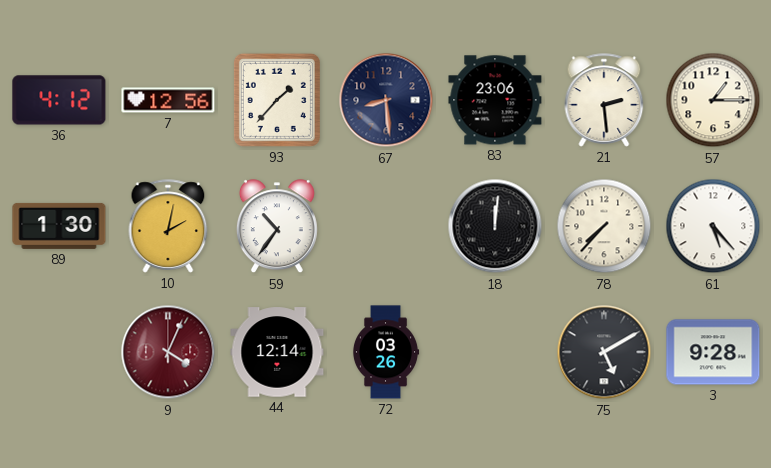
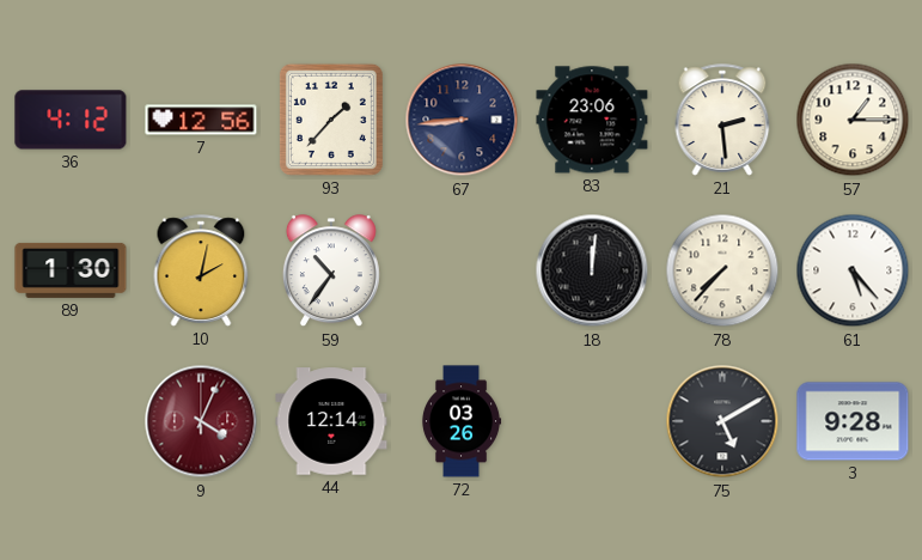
67: 8:29 -> 8:44
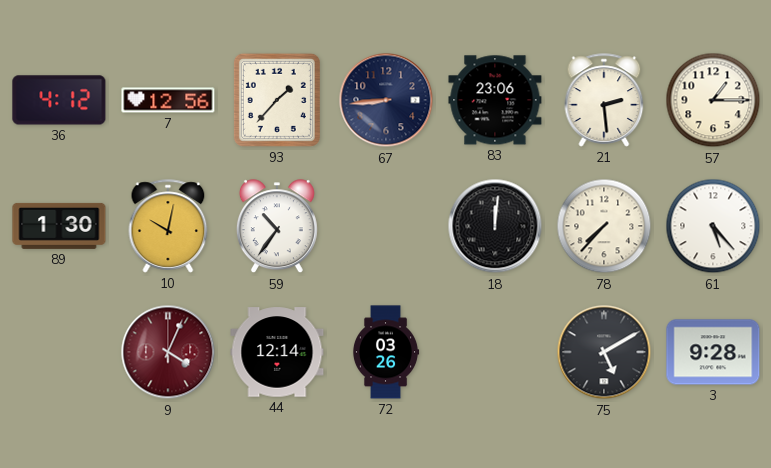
10: 2:02 -> 10:02
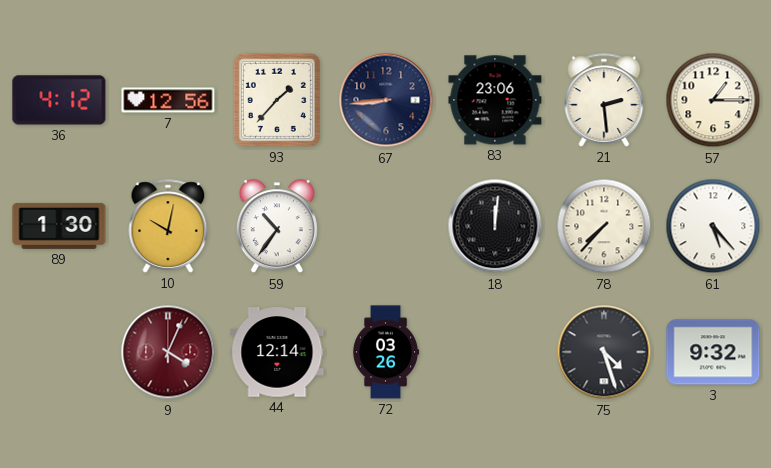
75: 5:10 -> 4:27
3: 9:28 -> 9:32
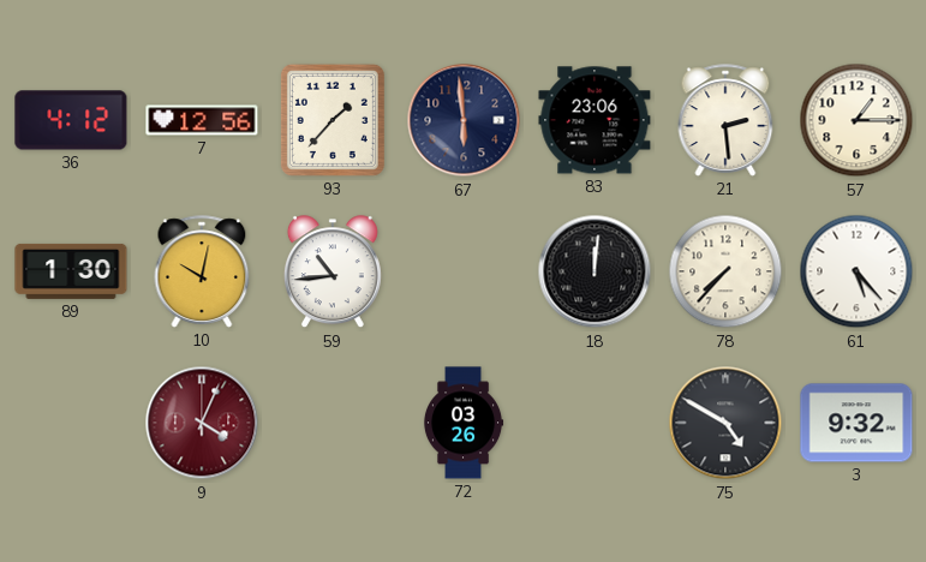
67: 8:44 -> 5:59
59: 10:36 -> 10:44
44: 12:14 -> none
75: 4:27 -> 4:50
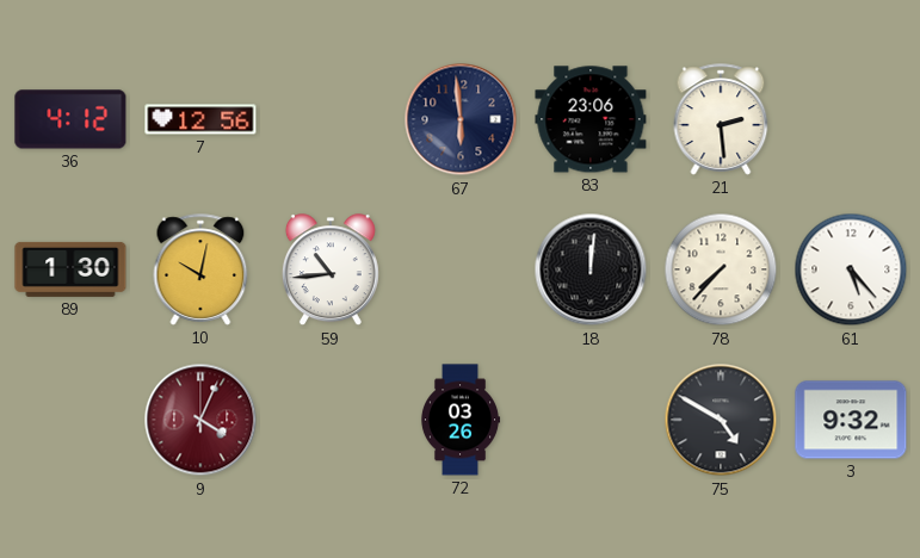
93: 1:37 -> none
57: 1:15 -> none
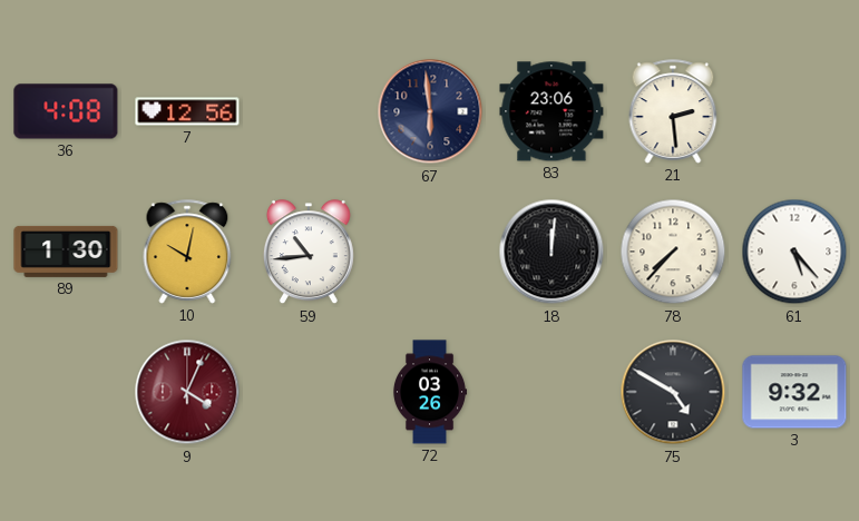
36: 4:12 -> 4:08
